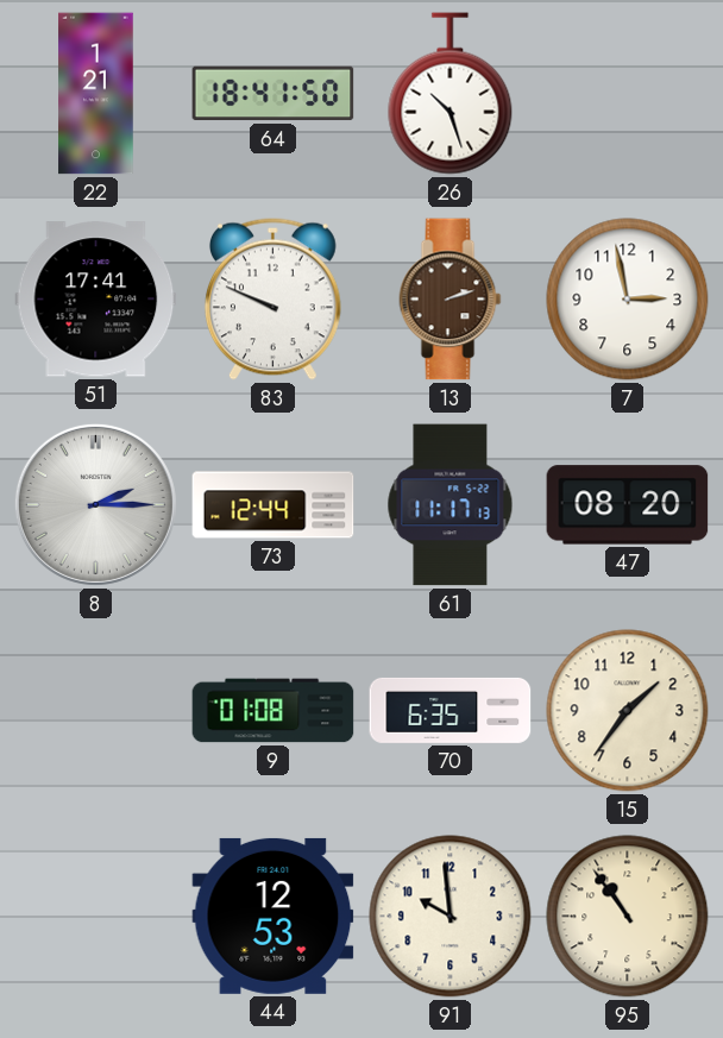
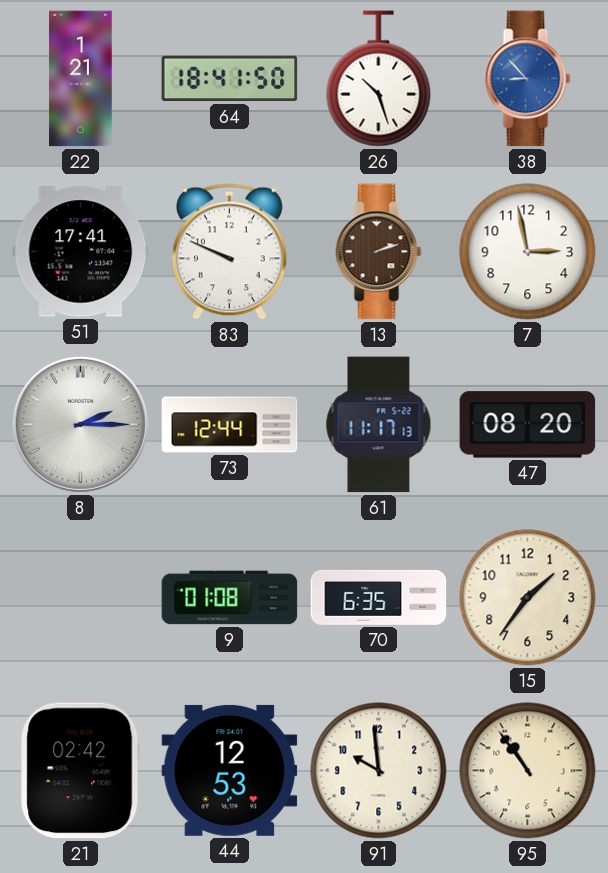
38: none -> 8:53
21: none -> 02:42
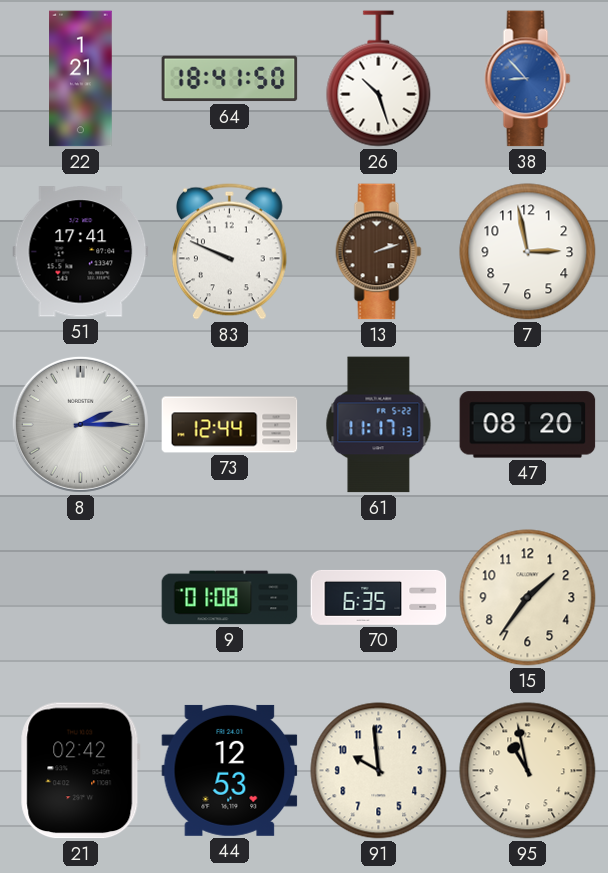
95: 10:54 -> 10:58
